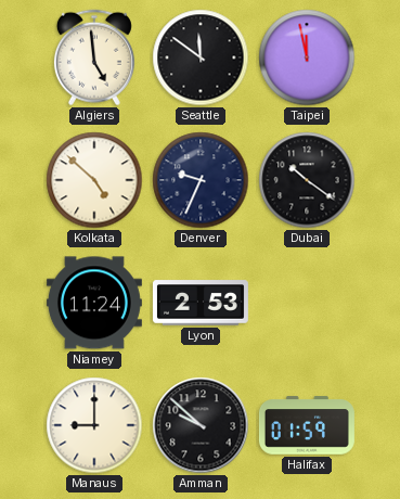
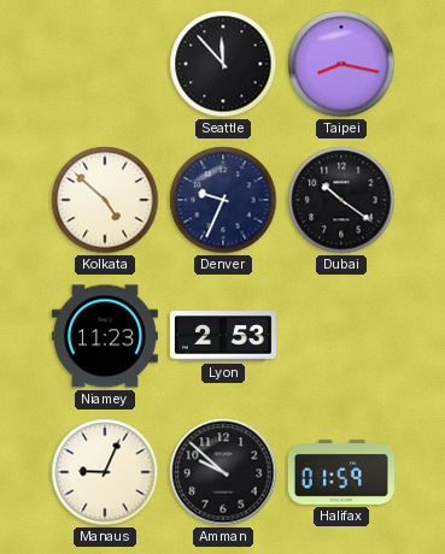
Algiers: 4:59 -> none
Seattle: 11:51 -> 11:53
Taipei: 11:58 -> 8:17
Niamey: 11:24 -> 11:23
Manaus: 9:00 -> 9:04
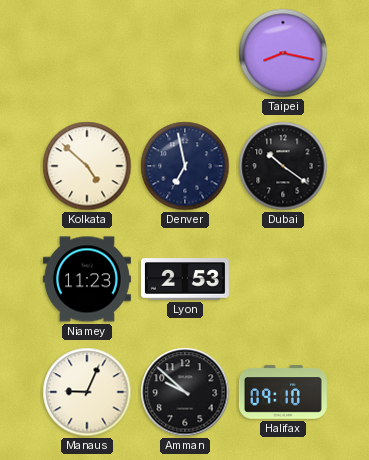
Seattle: 11:53 -> none
Denver: 9:34 -> 6:58
Halifax: 01:59 -> 09:10
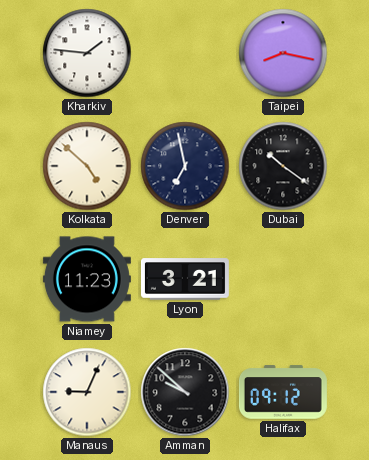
Kharkiv: none -> 1:46
Lyon: 2:53 -> 3:21
Halifax: 09:10 -> 09:12
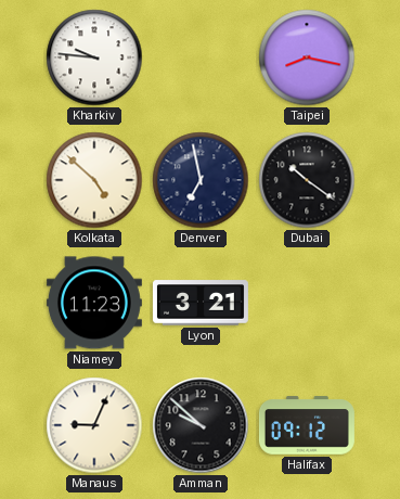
Kharkiv: 1:46 -> 9:46
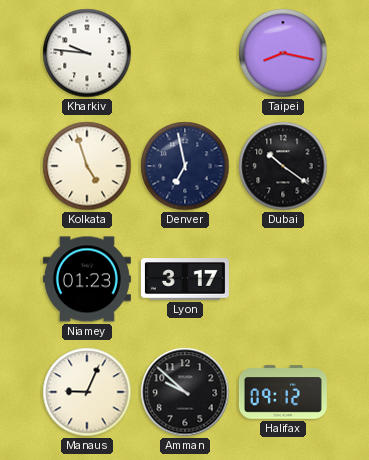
Kolkata: 4:52 -> 4:57
Niamey: 11:23 -> 01:23
Lyon: 3:21 -> 3:17
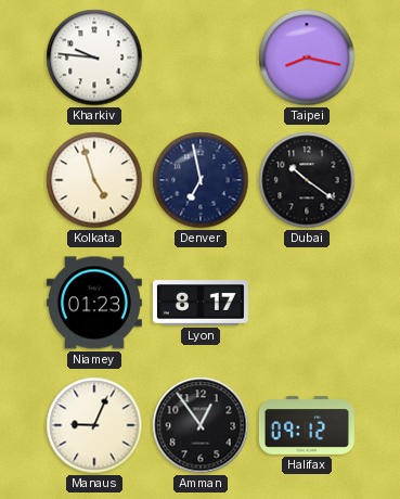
Lyon: 3:17 -> 8:17
Amman: 9:52 -> 12:54
